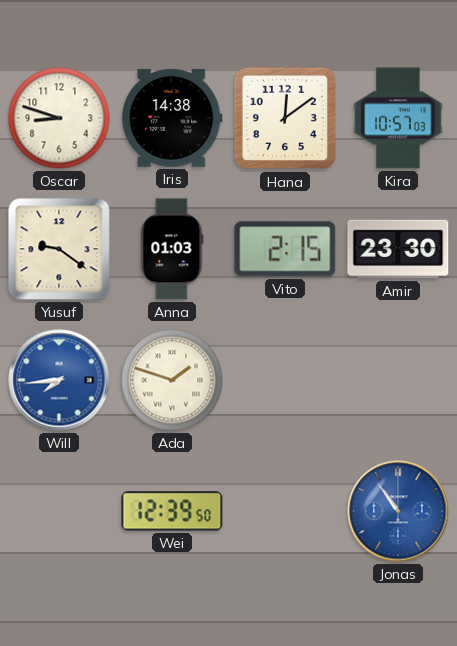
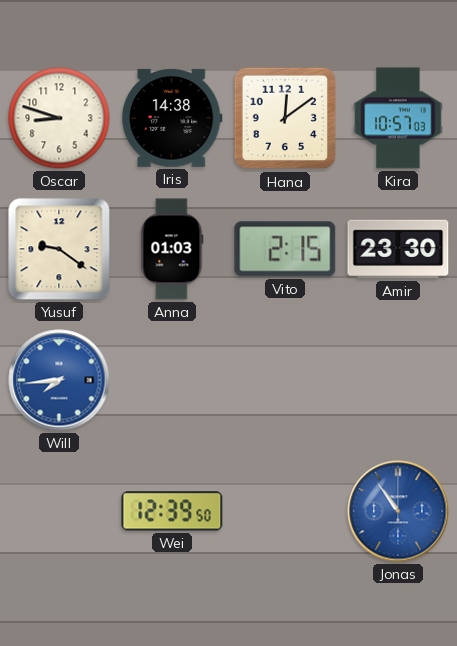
Ada: 1:48 -> none
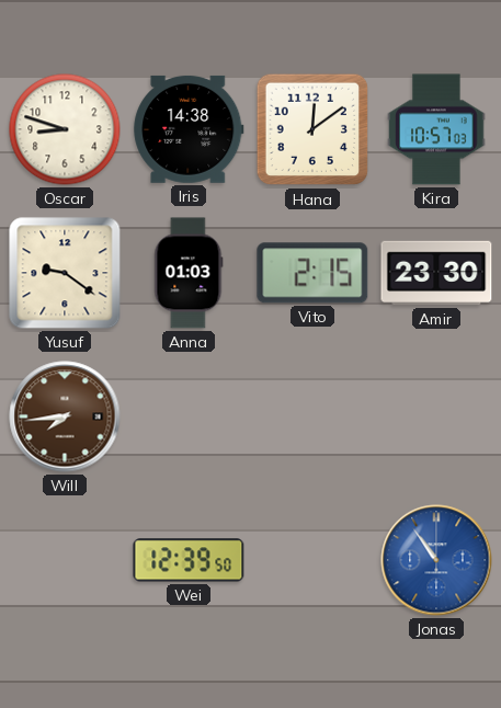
Will dial: blue -> brown
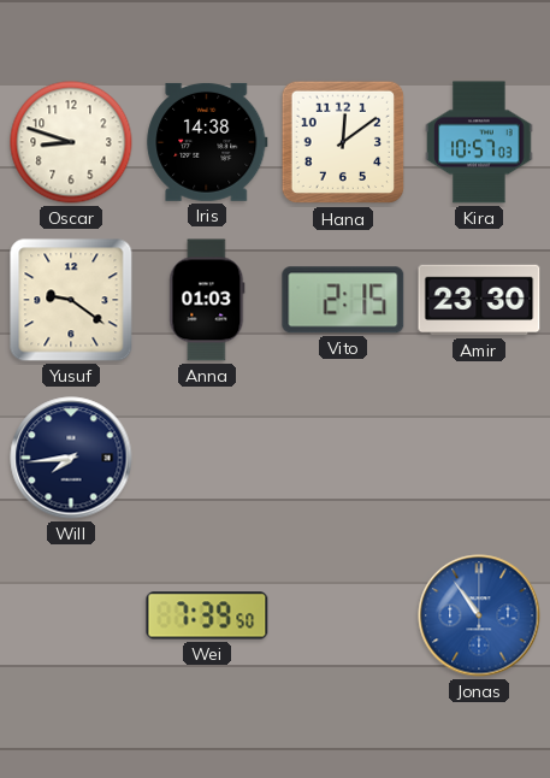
Will dial: brown -> navy
Wei: 12:39 -> 7:39
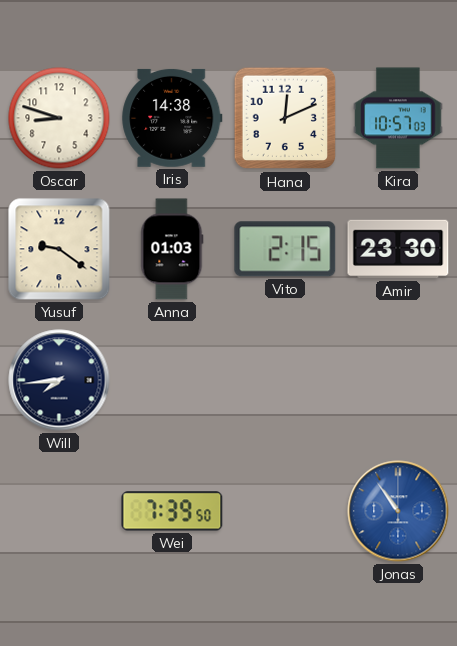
Hana: 12:09 -> 12:11
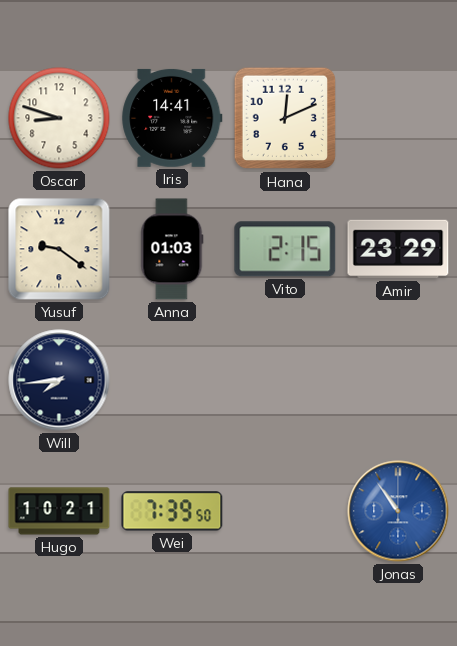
Iris: 14:38 -> 14:41
Kira: 10:57 -> none
Amir: 23:30 -> 23:29
Hugo: none -> 10:21
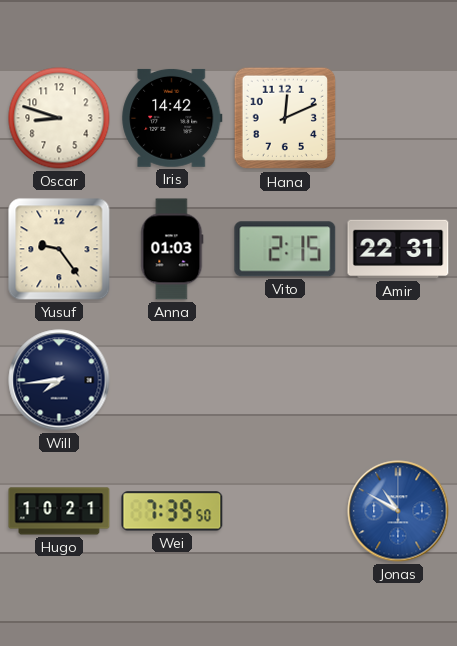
Iris: 14:41 -> 14:42
Yusuf: 9:21 -> 9:24
Amir: 23:29 -> 22:31
Jonas: 10:54 -> 10:50
